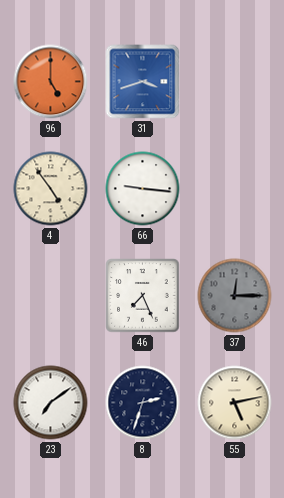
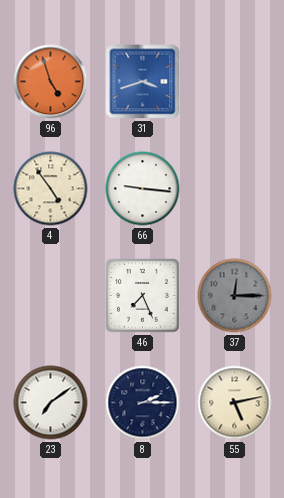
96: 5:00 -> 4:57
8: 2:33 -> 2:15
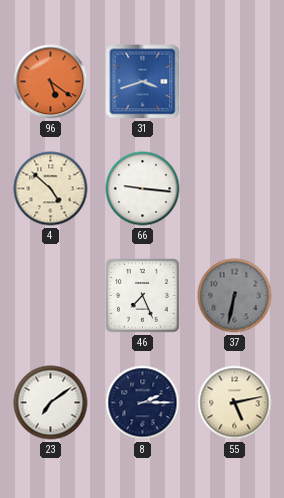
96: 4:57 -> 5:21
4: 4:54 -> 4:52
37: 12:15 -> 6:32
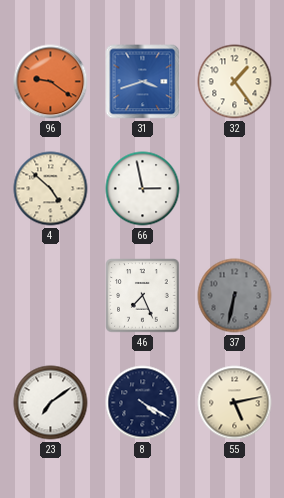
96: 5:21 -> 9:21
32: none -> 1:24
66: 9:16 -> 2:58
8: 2:15 -> 4:20
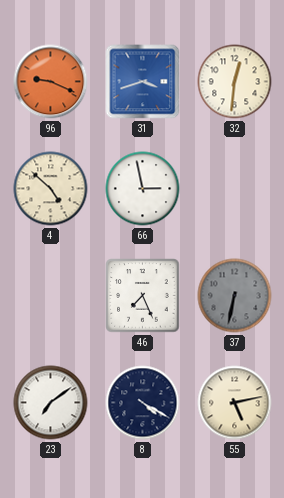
96: 9:21 -> 9:19
32: 1:24 -> 12:31
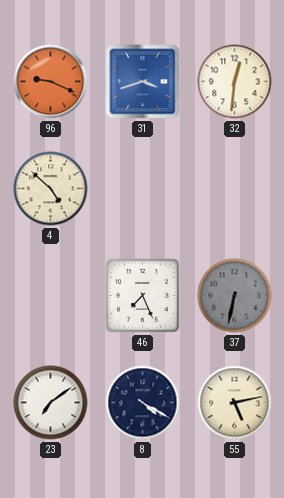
66: 2:58 -> none
